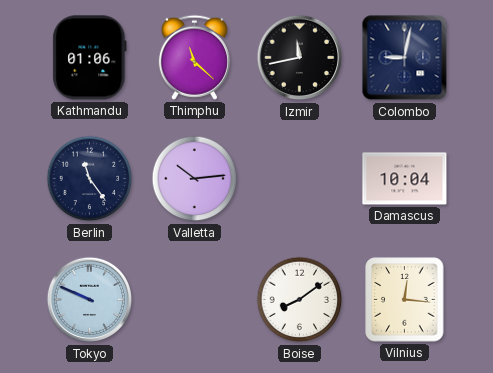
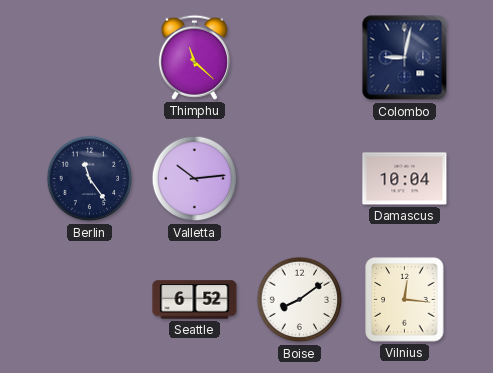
Kathmandu: 01:06 -> none
Izmir: 11:43 -> none
Tokyo: 9:49 -> none
Seattle: none -> 6:52
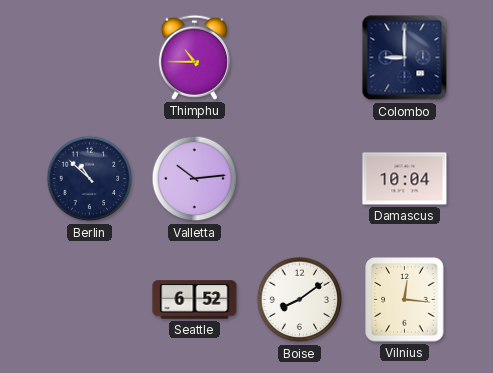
Thimphu: 11:22 -> 10:45
Colombo: 9:02 -> 9:00
Berlin: 11:24 -> 10:52
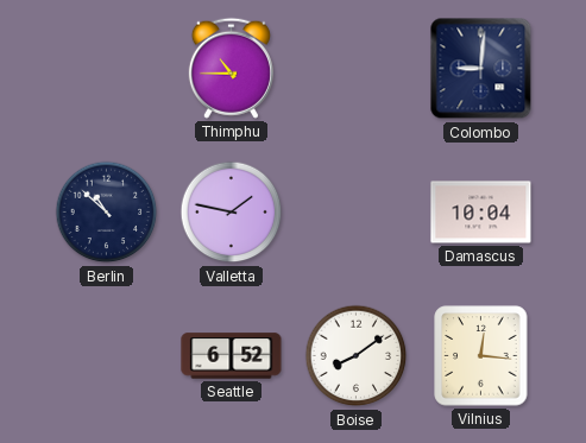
Colombo: 9:00 -> 9:01
Valletta: 10:14 -> 1:47
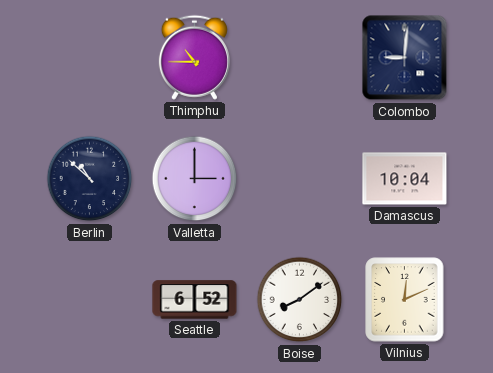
Valletta: 1:47 -> 3:00
Vilnius: 12:16 -> 12:11
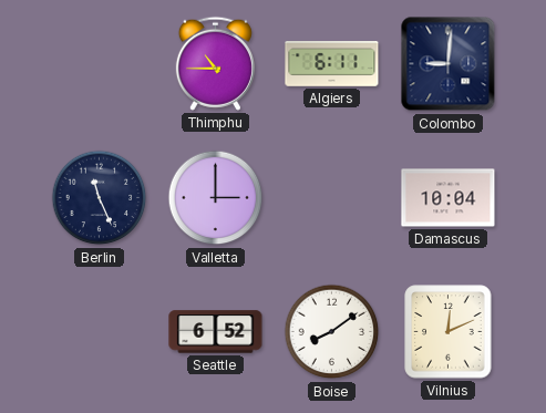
Algiers: none -> 6:11
Berlin: 10:52 -> 11:26
